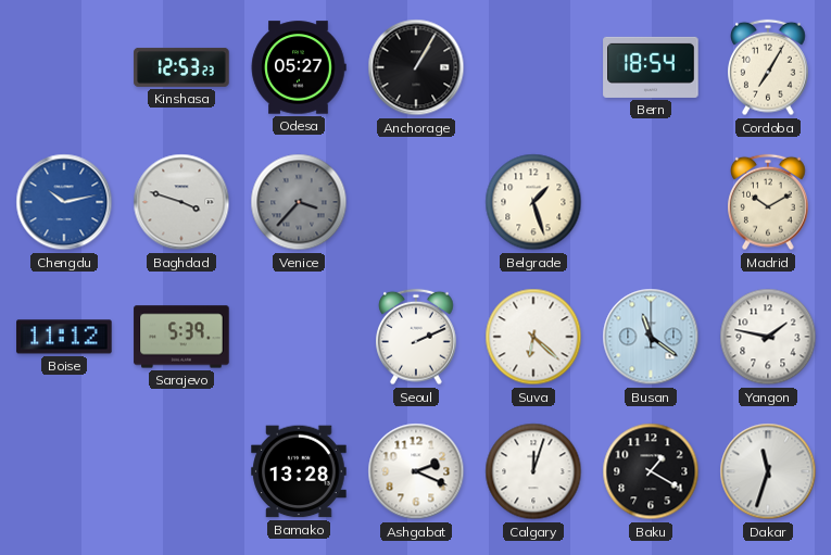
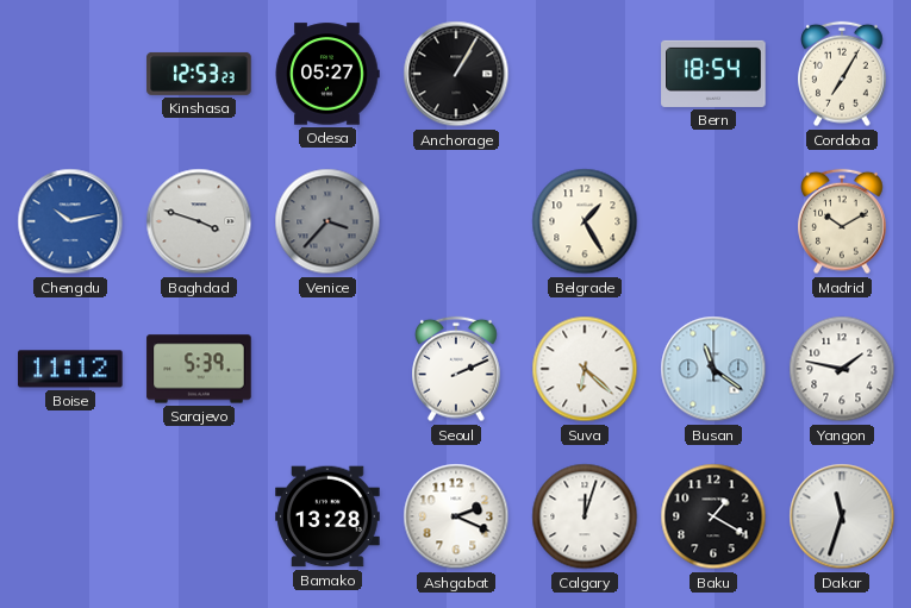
Belgrade: 1:27 -> 1:25
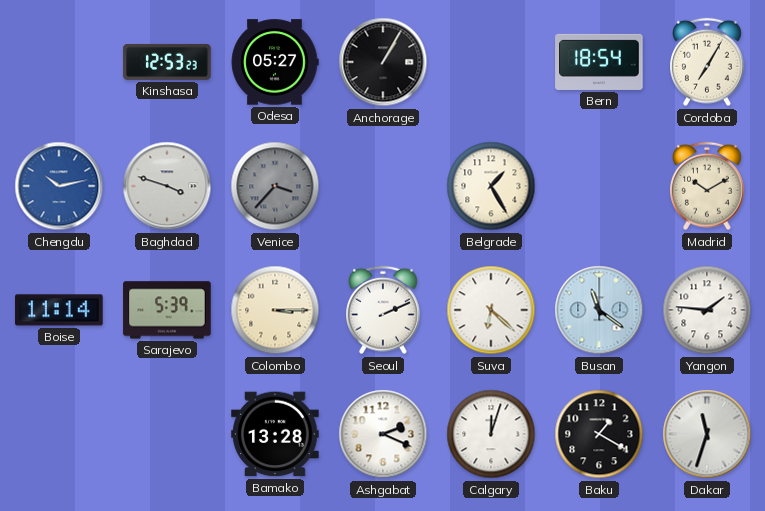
Boise: 11:12 -> 11:14
Colombo: none -> 3:15
Yangon: 1:47 -> 1:46
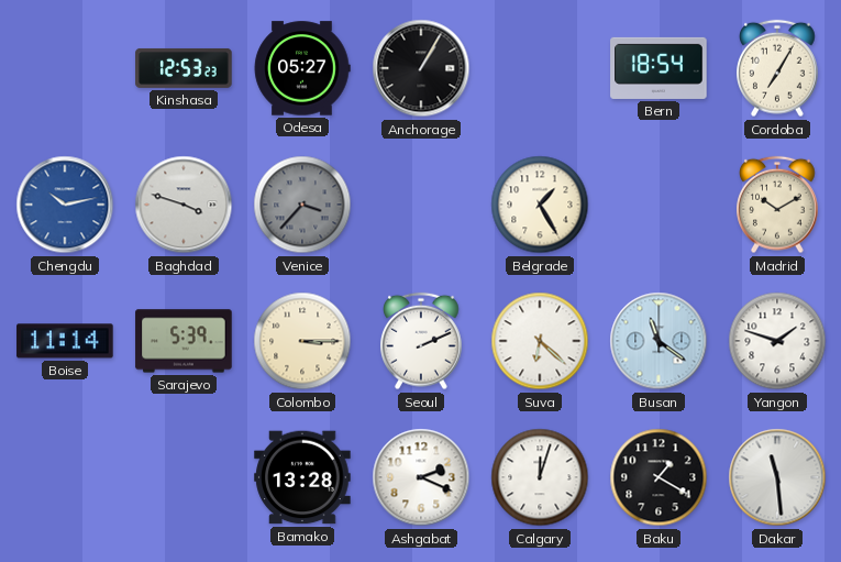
Yangon: 1:46 -> 1:48
Dakar: 11:33 -> 11:29
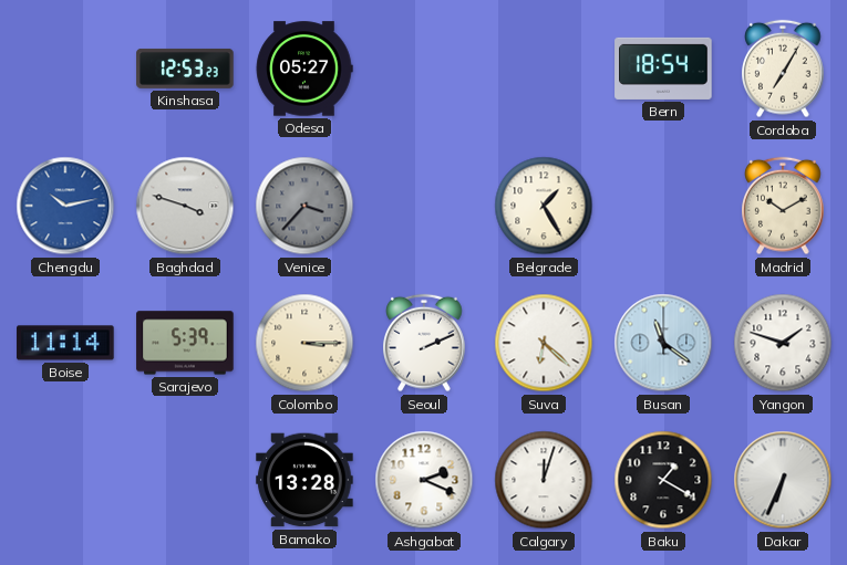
Anchorage: 1:05 -> none
Dakar: 11:29 -> 6:34
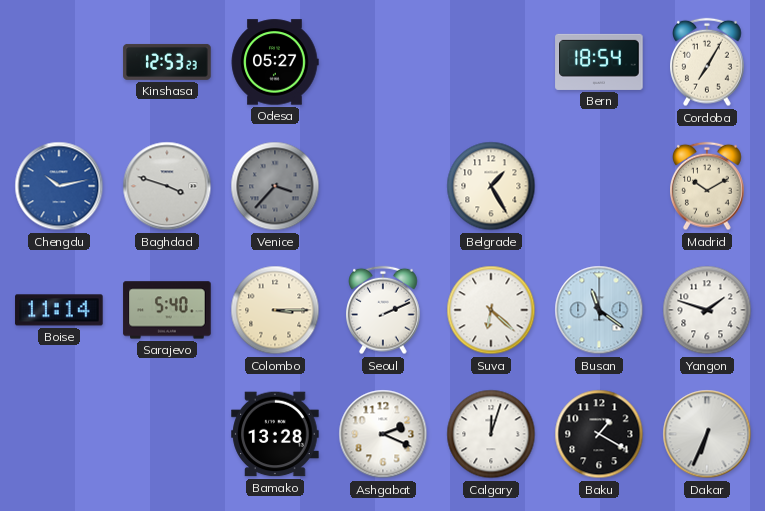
Sarajevo: 5:39 -> 5:40
